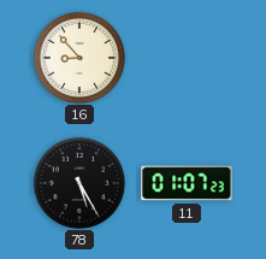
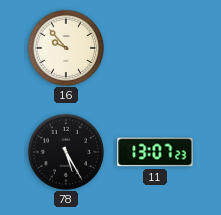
16: 8:53 -> 9:53
11: 01:07 -> 13:07
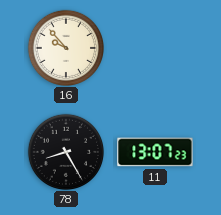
78: 5:25 -> 8:25
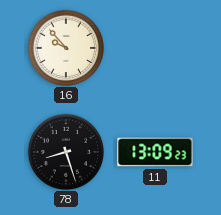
78: 8:25 -> 8:27
11: 13:07 -> 13:09
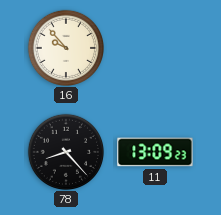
78: 8:27 -> 8:23
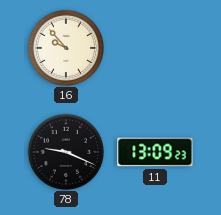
78: 8:23 -> 9:19
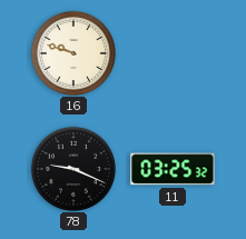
16: 9:53 -> 9:48
11: 13:09 -> 03:25
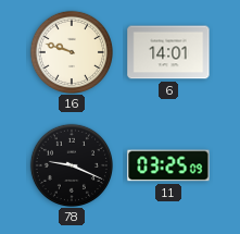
6: none -> 14:01
11: 03:25:32 -> 03:25:09
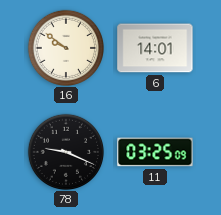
16: 9:48 -> 9:51
